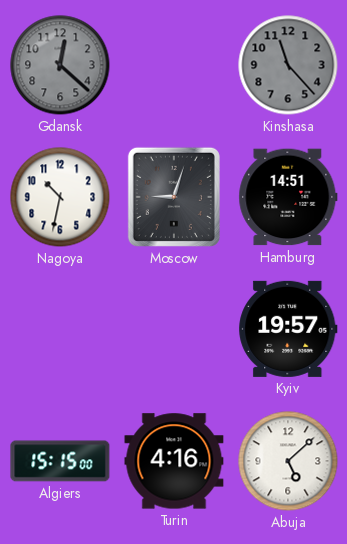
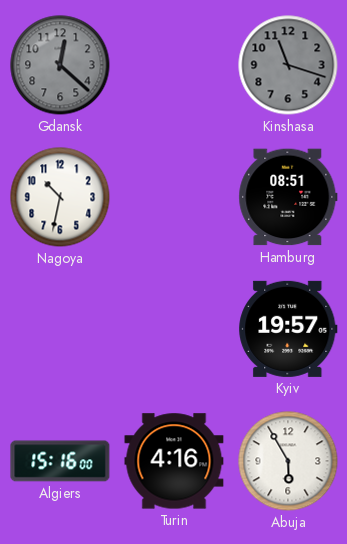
Kinshasa: 11:23 -> 11:18
Moscow: 9:03 -> none
Hamburg: 14:51 -> 08:51
Algiers: 15:15 -> 15:16
Abuja: 5:08 -> 5:55
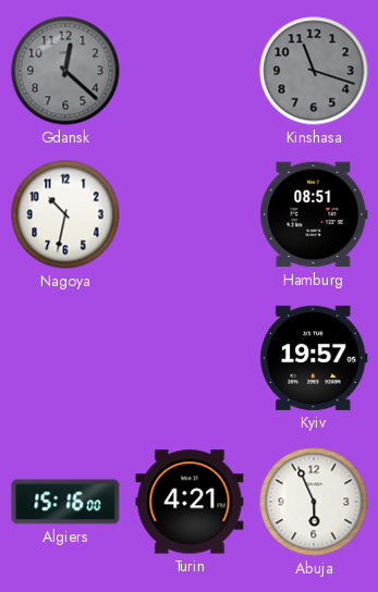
Turin: 4:16 -> 4:21
Abuja: 5:55 -> 5:56
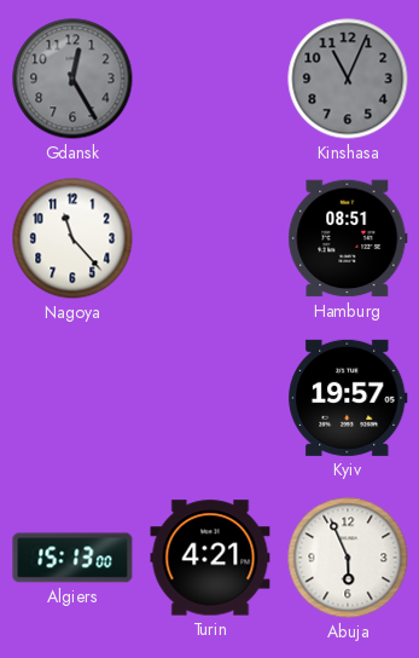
Gdansk: 12:22 -> 12:25
Kinshasa: 11:18 -> 11:04
Nagoya: 10:32 -> 11:23
Algiers: 15:16 -> 15:13
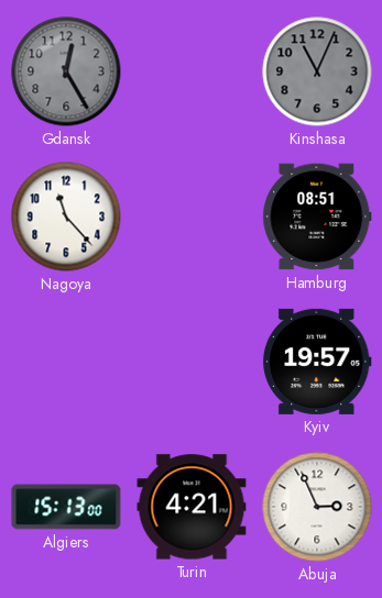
Abuja: 5:56 -> 2:56
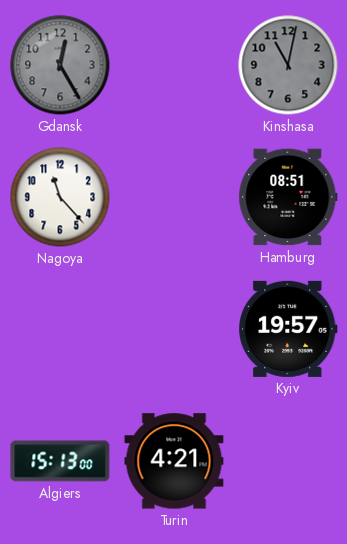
Kinshasa: 11:04 -> 11:02
Abuja: 2:56 -> none
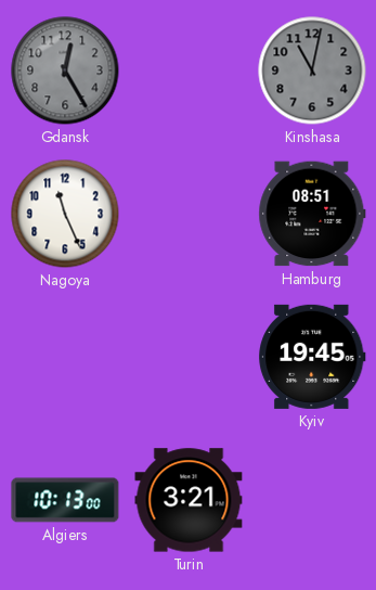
Nagoya: 11:23 -> 11:26
Kyiv: 19:57 -> 19:45
Algiers: 15:13 -> 10:13
Turin: 4:21 -> 3:21
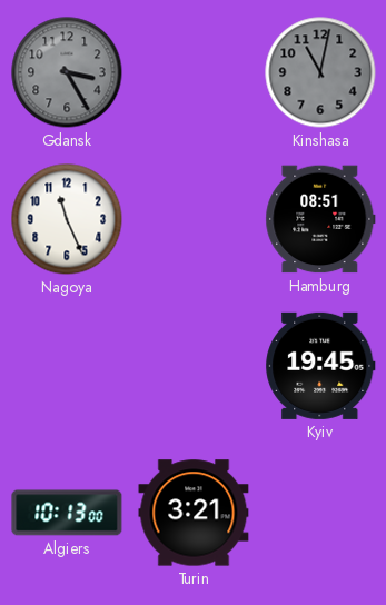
Gdansk: 12:25 -> 3:25
